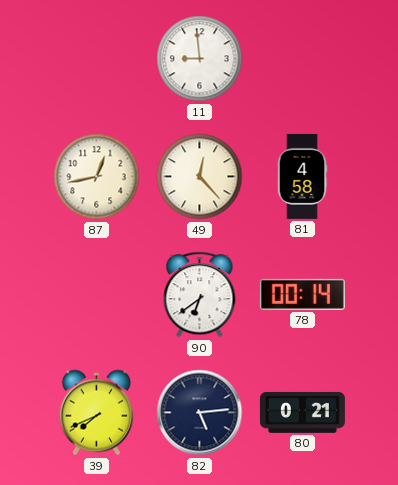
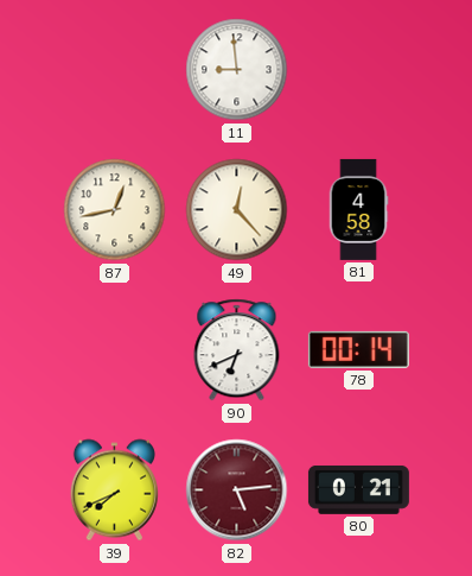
90: 6:39 -> 6:41
82 dial: navy -> burgundy
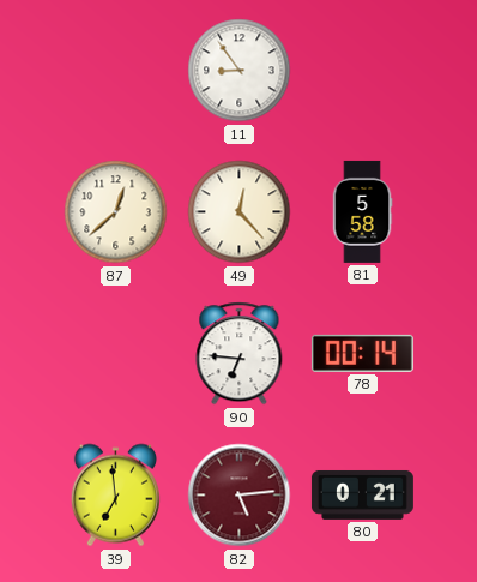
11: 8:59 -> 8:54
87: 12:43 -> 12:38
81: 4:58 -> 5:58
90: 6:41 -> 6:46
39: 7:41 -> 6:59
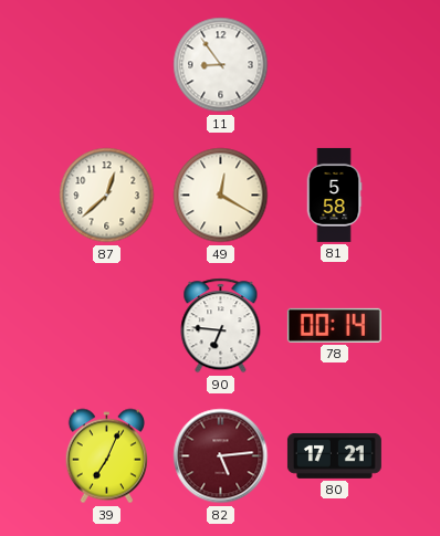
49: 12:23 -> 12:20
39: 6:59 -> 7:04
80: 0:21 -> 17:21
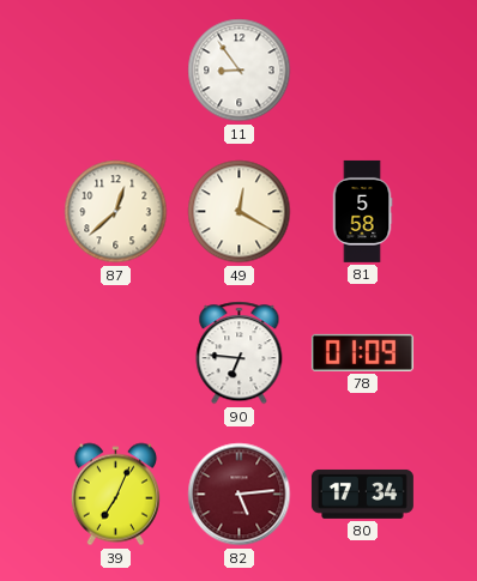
78: 00:14 -> 01:09
80: 17:21 -> 17:34
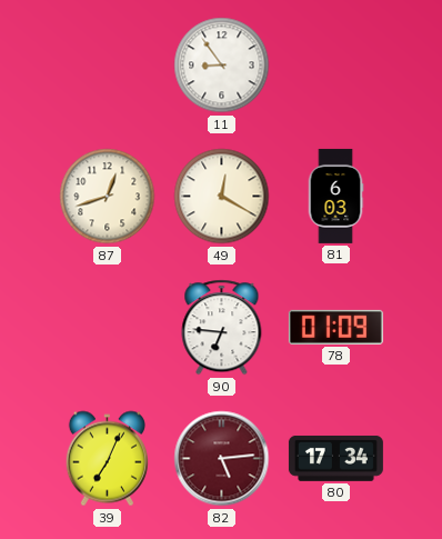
87: 12:38 -> 12:42
81: 5:58 -> 6:03
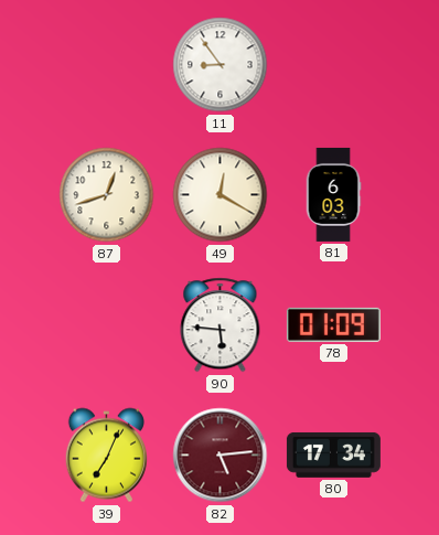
90: 6:46 -> 5:46
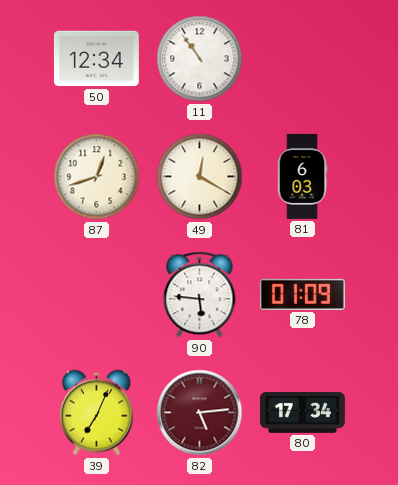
50: none -> 12:34
11: 8:54 -> 10:54
